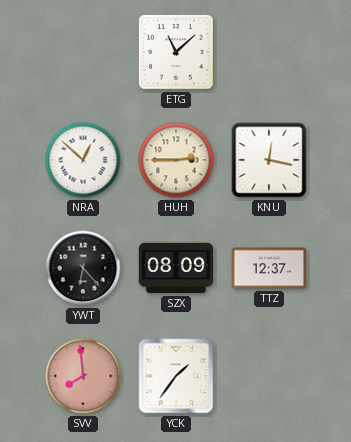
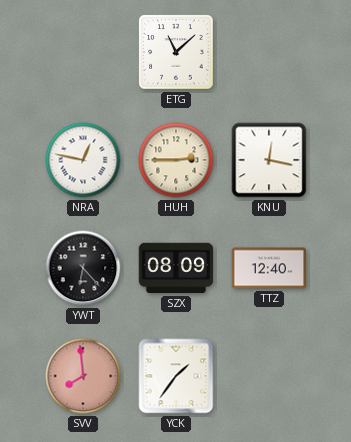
NRA: 12:52 -> 12:47
TTZ: 12:37 -> 12:40
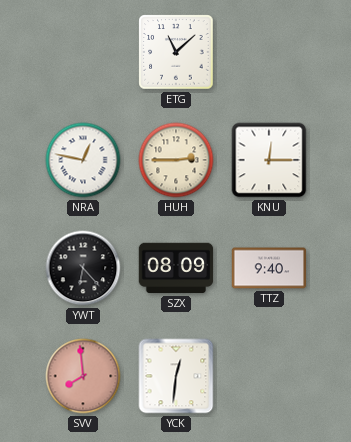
KNU: 12:17 -> 12:15
TTZ: 12:40 -> 9:40
YCK: 1:36 -> 12:31
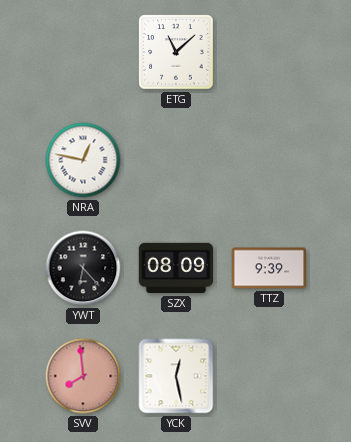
HUH: 2:45 -> none
KNU: 12:15 -> none
TTZ: 9:40 -> 9:39
YCK: 12:31 -> 12:28
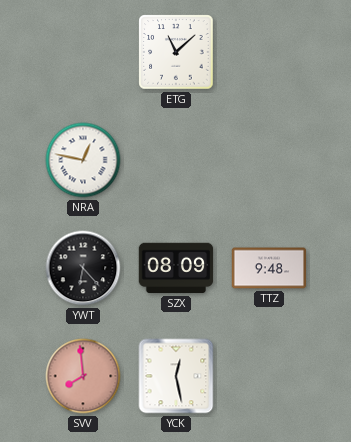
TTZ: 9:39 -> 9:48
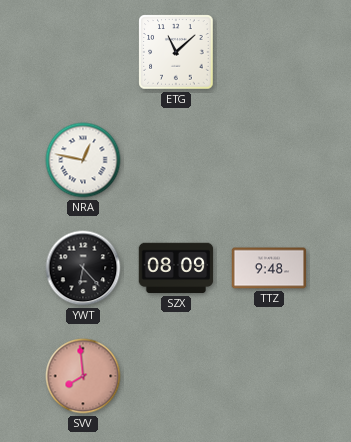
YCK: 12:28 -> none
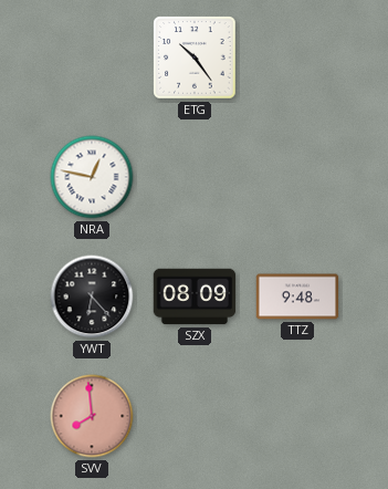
ETG: 11:08 -> 10:24
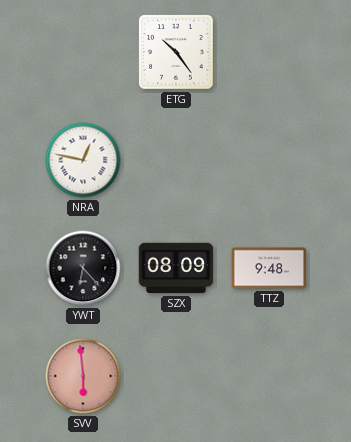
SVV: 7:59 -> 5:59
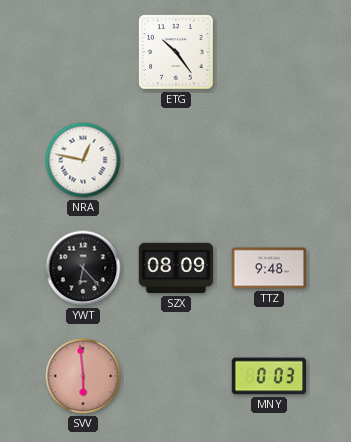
MNY: none -> 0:03
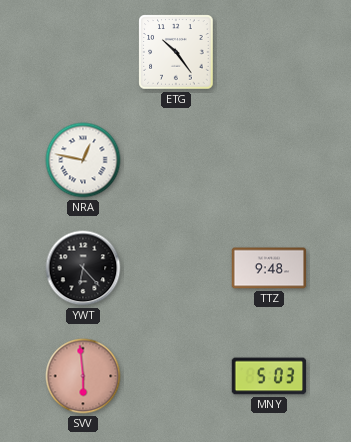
SZX: 08:09 -> none
MNY: 0:03 -> 5:03
